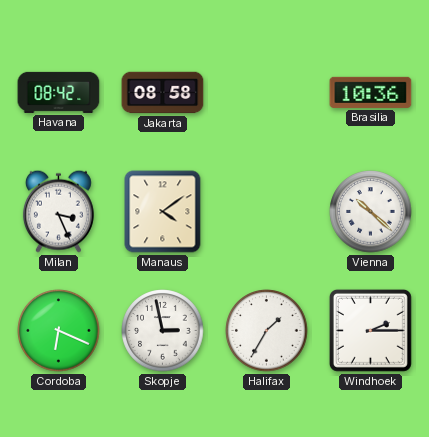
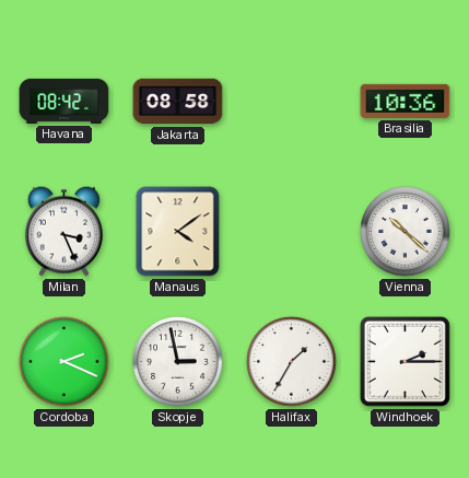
Cordoba: 6:19 -> 2:19
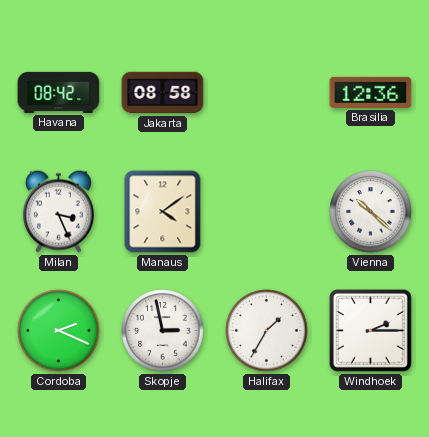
Brasilia: 10:36 -> 12:36
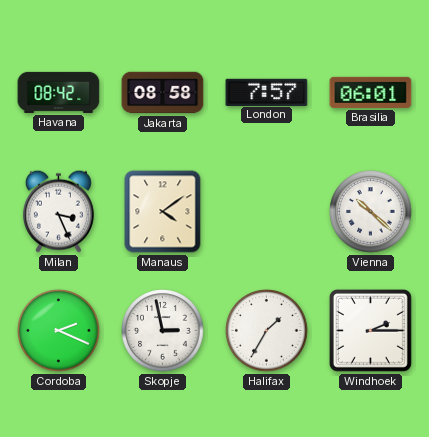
London: none -> 7:57
Brasilia: 12:36 -> 06:01
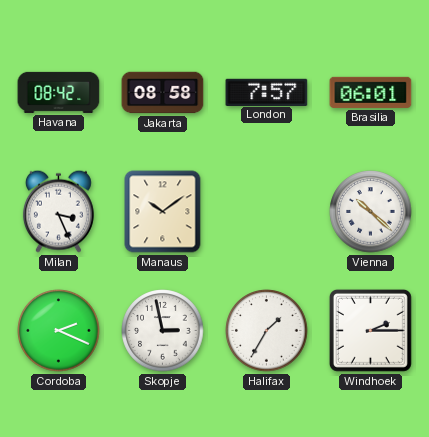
Manaus: 4:09 -> 10:09
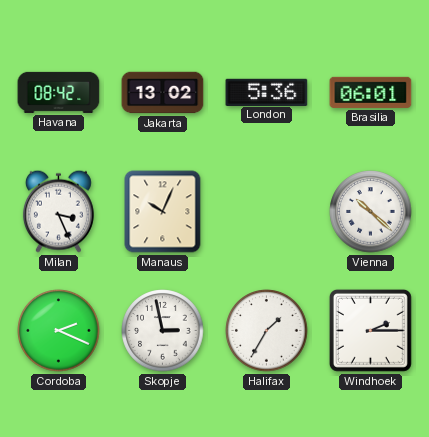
Jakarta: 08:58 -> 13:02
London: 7:57 -> 5:36
Manaus: 10:09 -> 10:04
